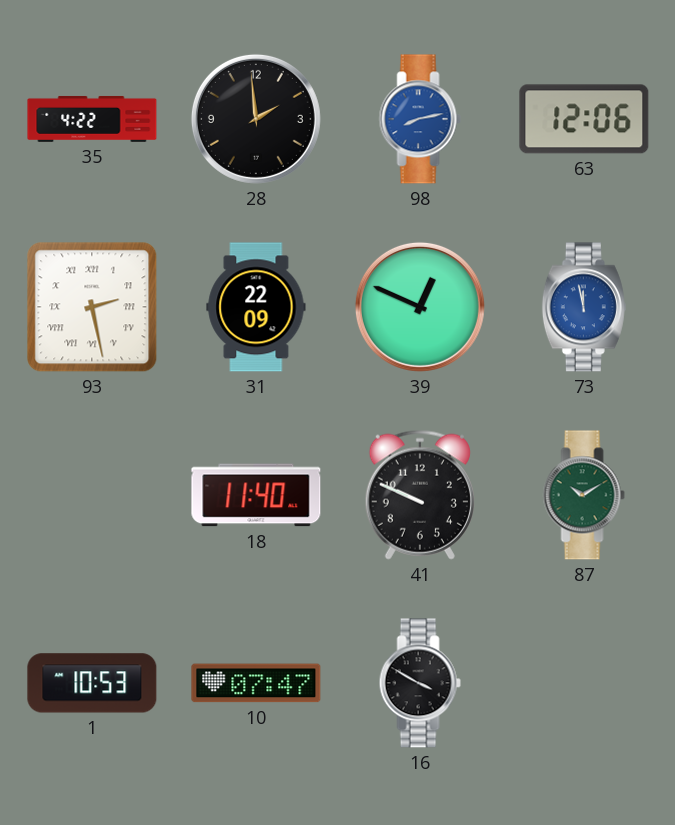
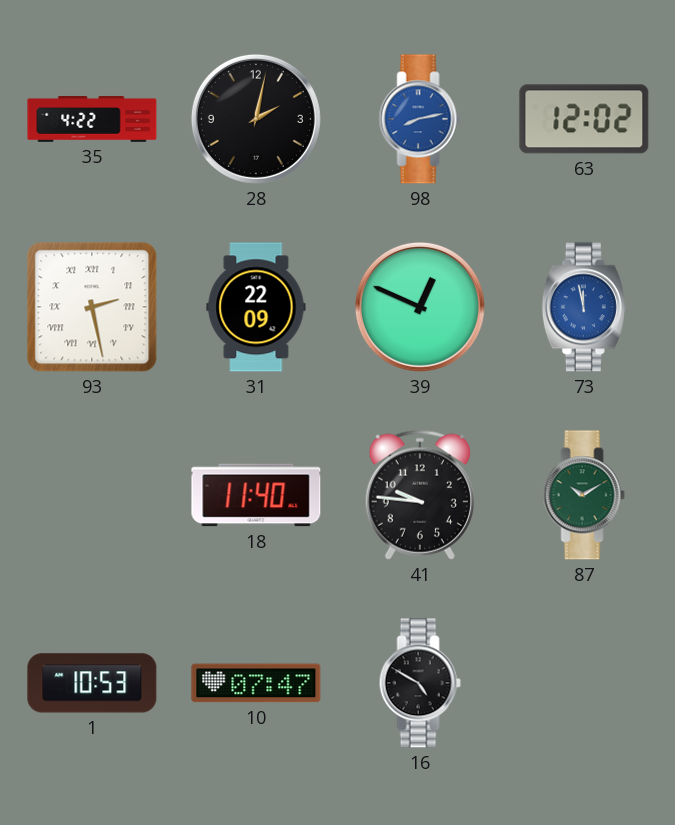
28: 1:59 -> 2:02
63: 12:06 -> 12:02
41: 9:49 -> 9:46
16: 3:50 -> 4:50
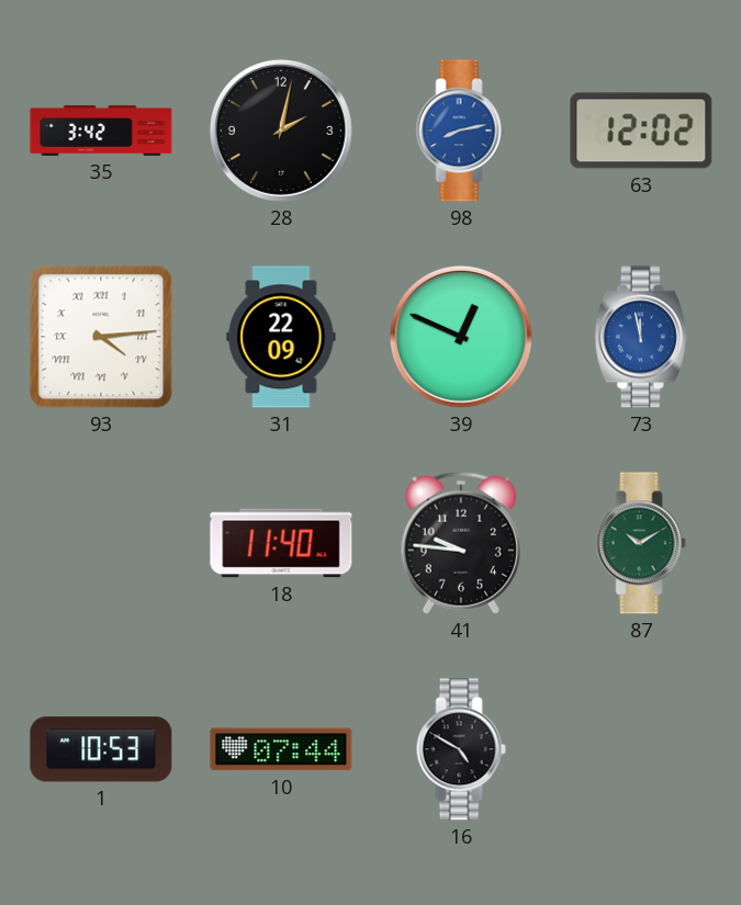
35: 4:22 -> 3:42
93: 2:28 -> 4:14
10: 07:47 -> 07:44
